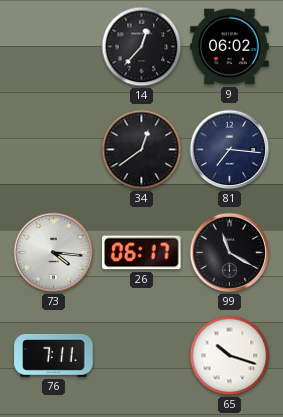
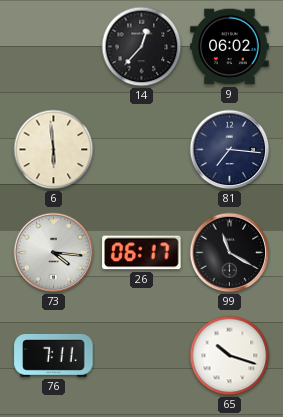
6: none -> 5:59
34: 12:39 -> none
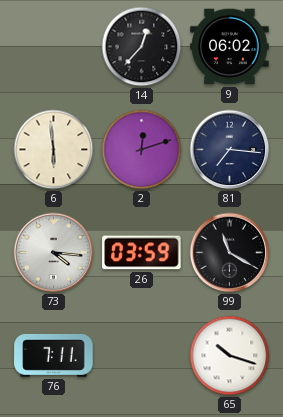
2: none -> 12:12
26: 06:17 -> 03:59
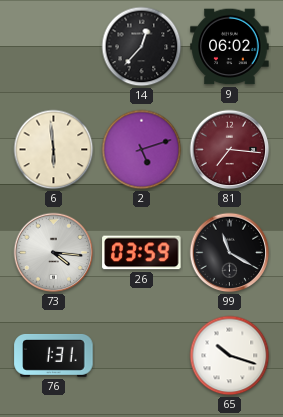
2: 12:12 -> 5:12
81 dial: navy -> burgundy
76: 7:11 -> 1:31
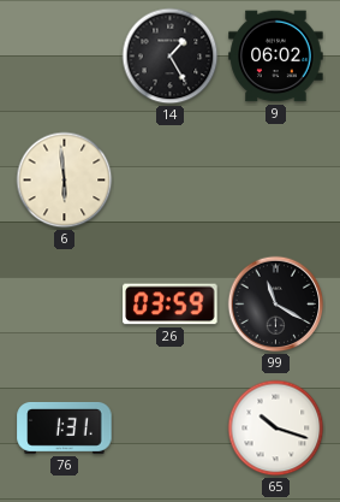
14: 12:37 -> 1:25
2: 5:12 -> none
81: 7:16 -> none
73: 4:16 -> none
